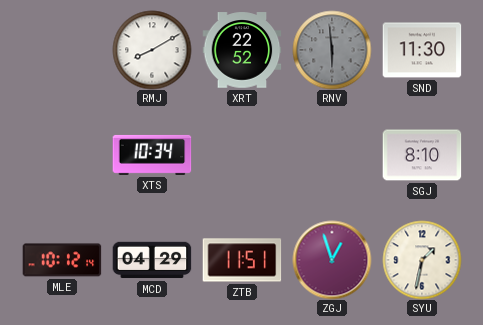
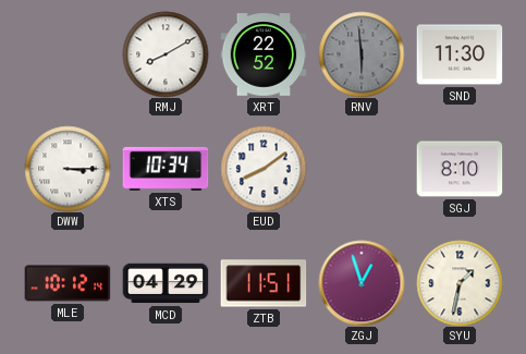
DWW: none -> 3:15
EUD: none -> 8:09
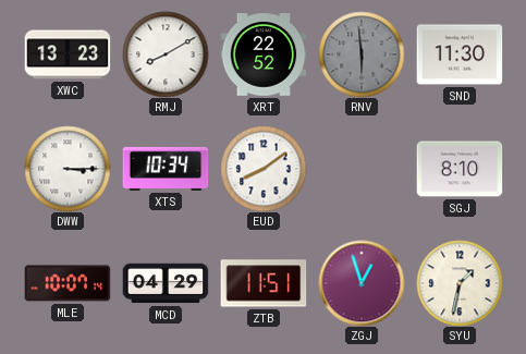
XWC: none -> 13:23
MLE: 10:12 -> 10:07
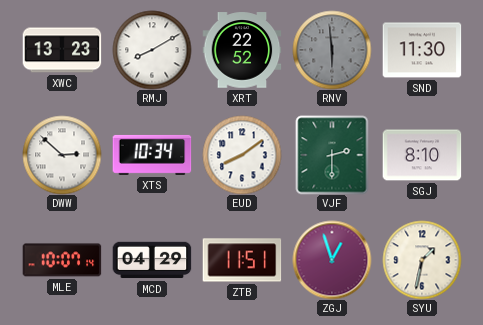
DWW: 3:15 -> 2:52
VJF: none -> 2:30
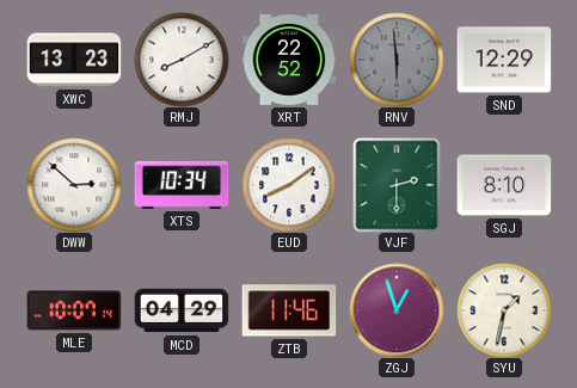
SND: 11:30 -> 12:29
ZTB: 11:51 -> 11:46
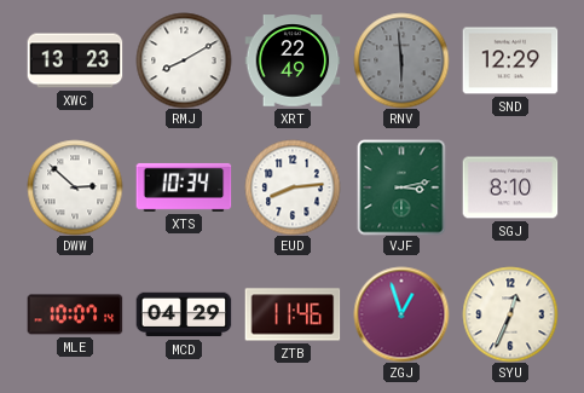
XRT: 22:52 -> 22:49
EUD: 8:09 -> 8:14
VJF: 2:30 -> 3:13
SYU: 1:32 -> 12:34
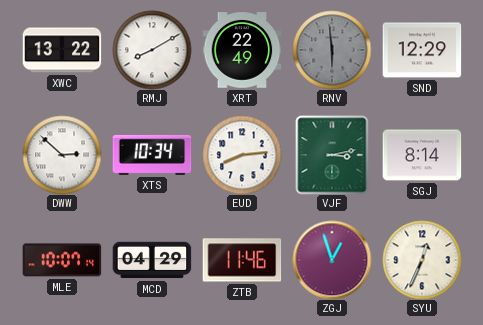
XWC: 13:23 -> 13:22
SGJ: 8:10 -> 8:14
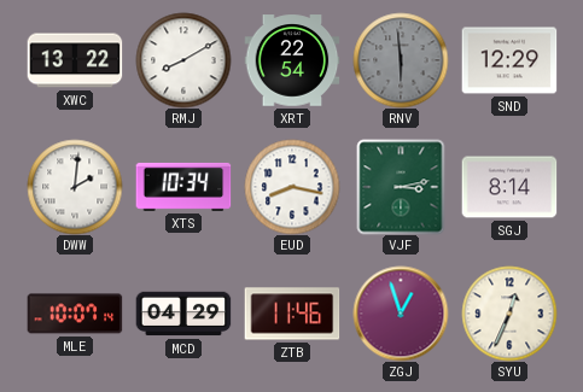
XRT: 22:49 -> 22:54
DWW: 2:52 -> 2:01
EUD: 8:14 -> 8:17
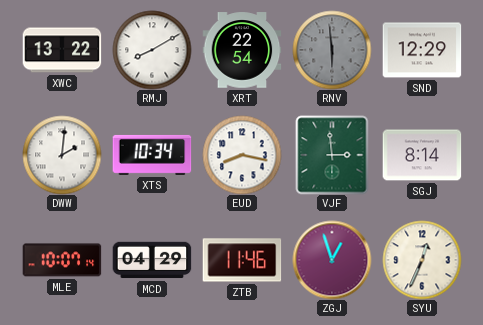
VJF: 3:13 -> 2:59
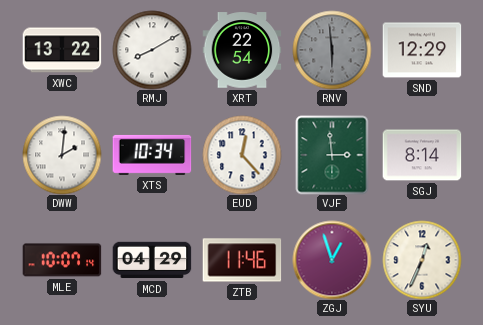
EUD: 8:17 -> 12:23
